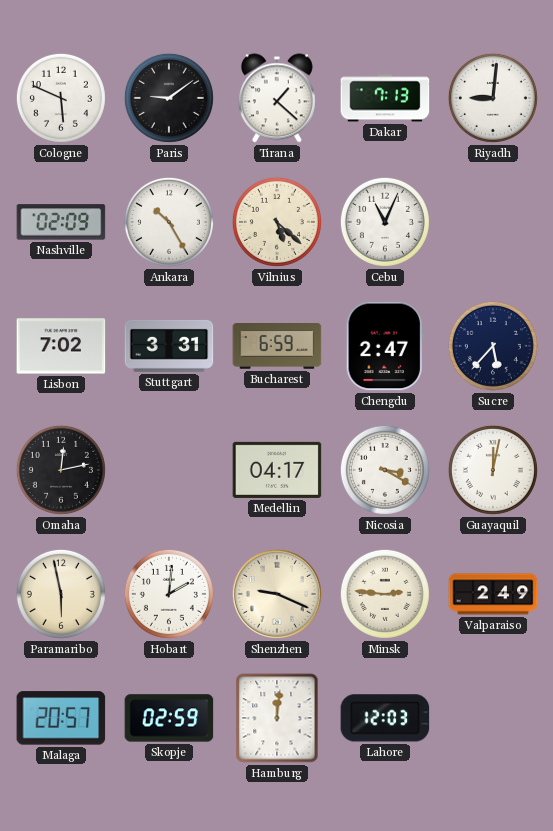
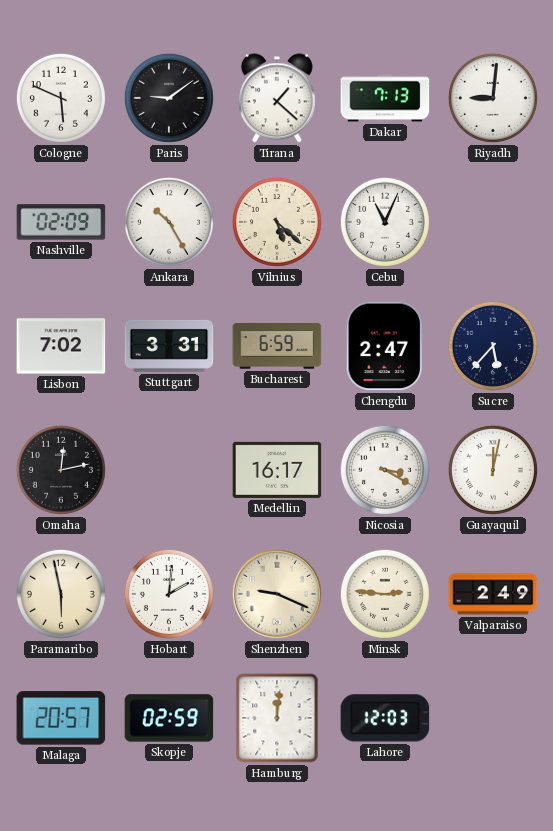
Medellin: 04:17 -> 16:17
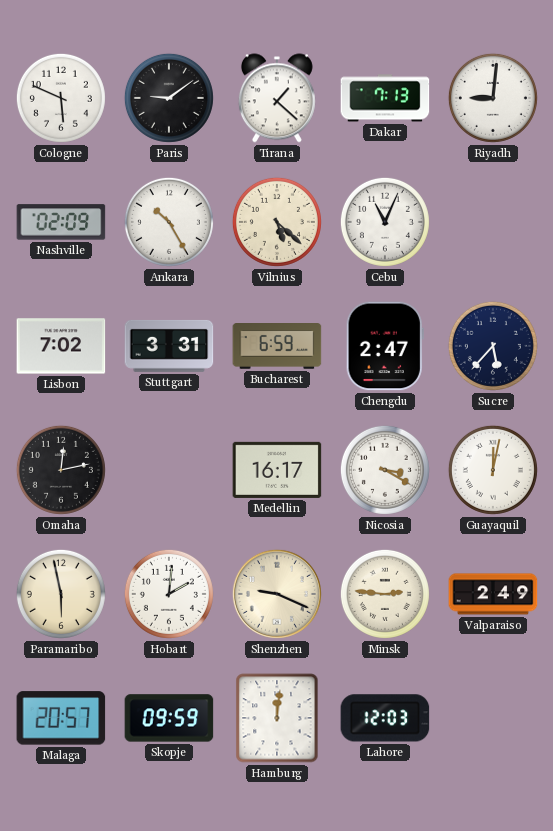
Skopje: 02:59 -> 09:59
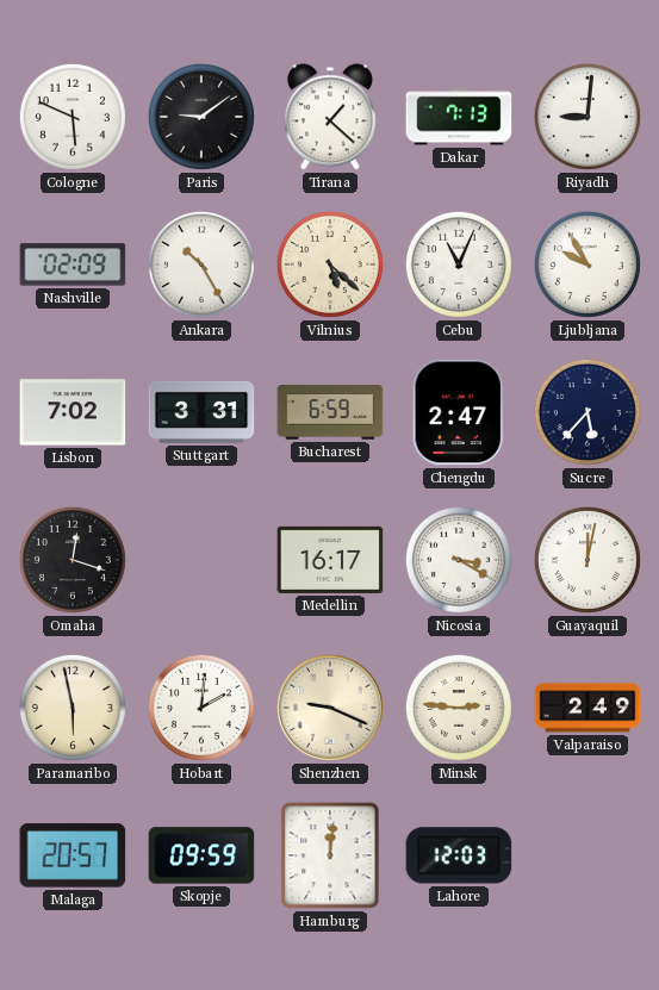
Ljubljana: none -> 9:55
Omaha: 12:13 -> 12:18
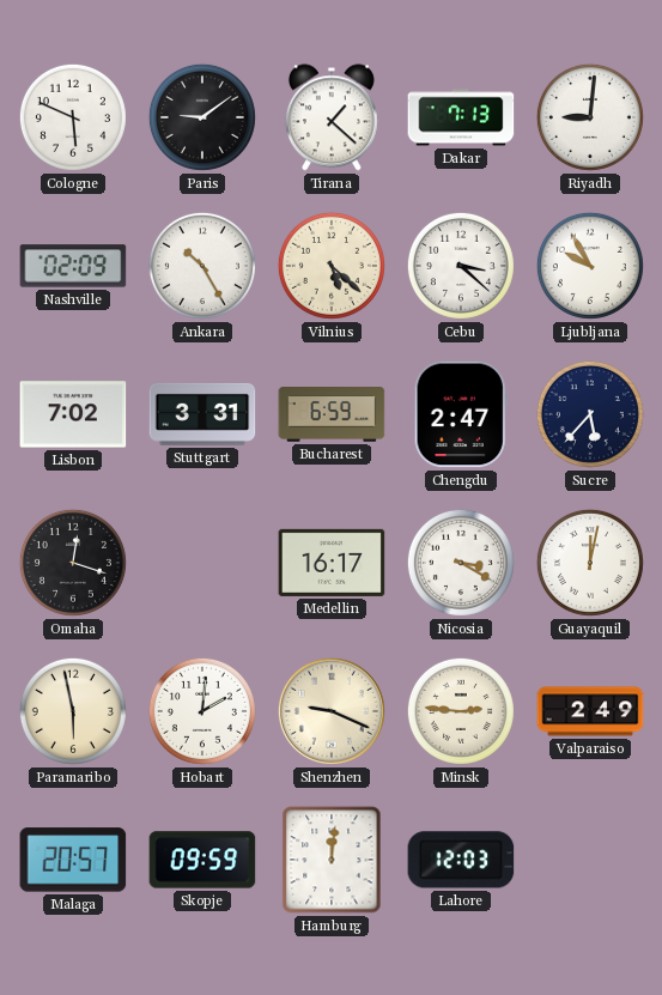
Cebu: 11:04 -> 3:22
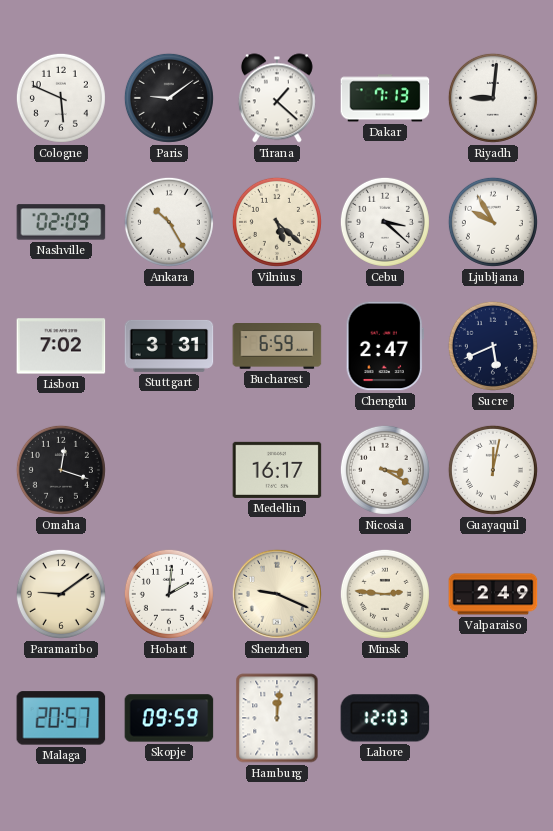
Sucre: 5:37 -> 5:41
Paramaribo: 5:58 -> 9:09
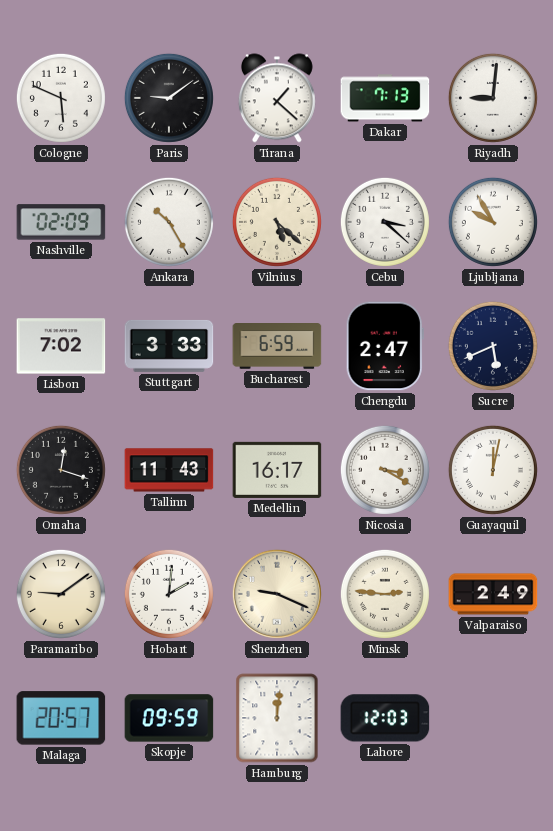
Stuttgart: 3:31 -> 3:33
Tallinn: none -> 11:43
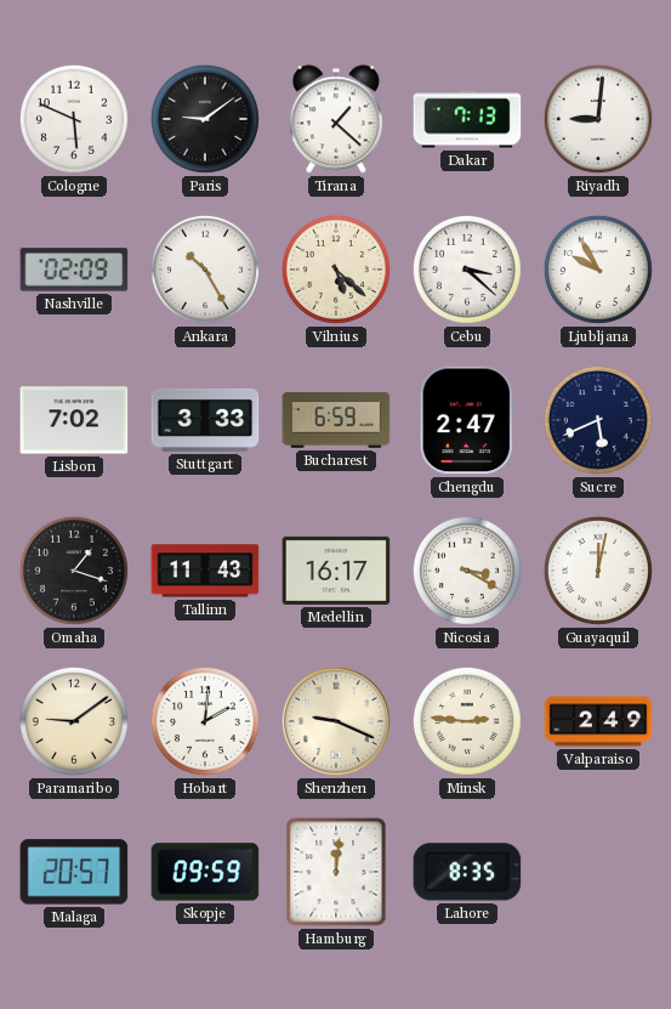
Omaha: 12:18 -> 1:18
Lahore: 12:03 -> 8:35
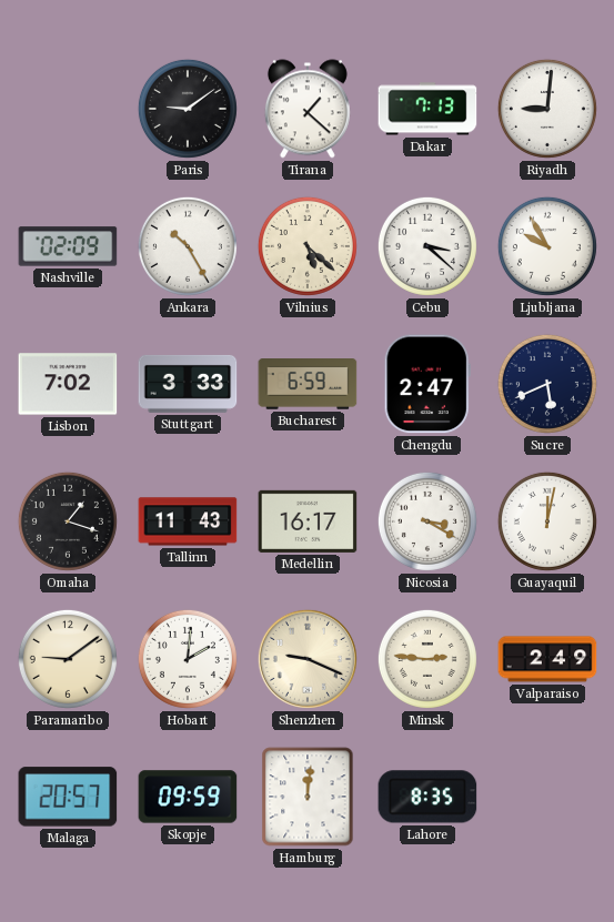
Cologne: 5:49 -> none
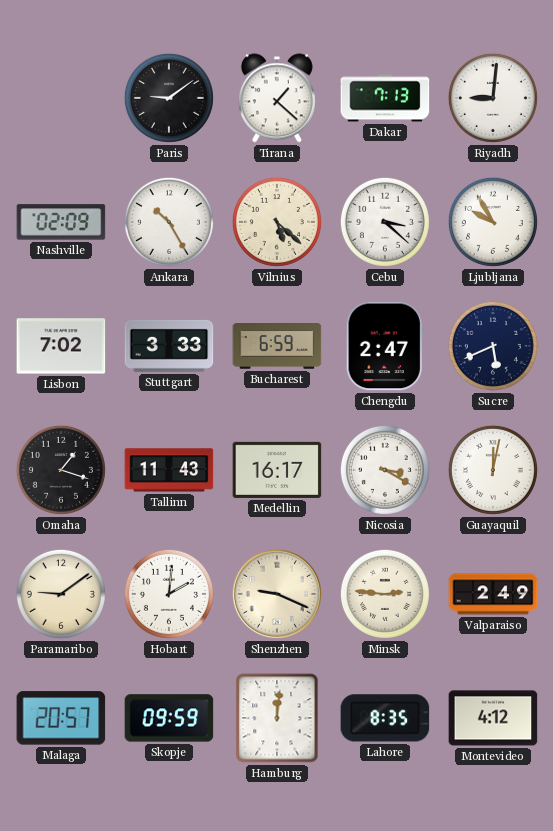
Montevideo: none -> 4:12
